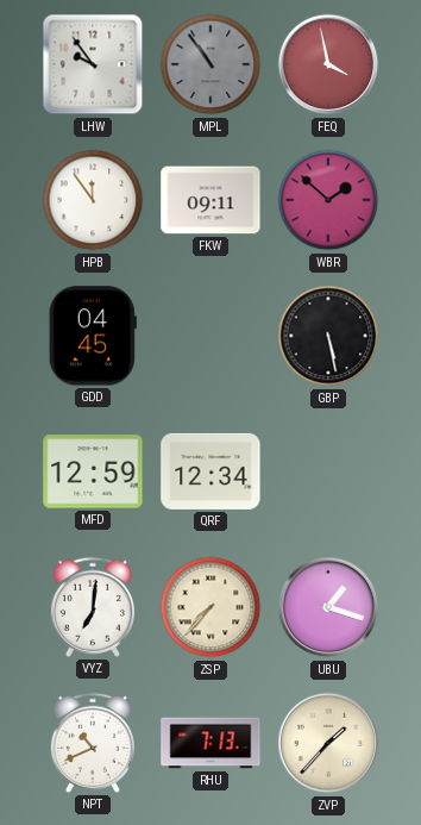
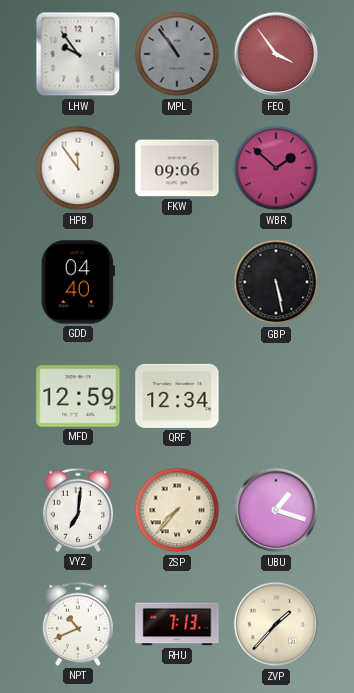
FEQ: 3:58 -> 3:54
FKW: 09:11 -> 09:06
GDD: 04:45 -> 04:40
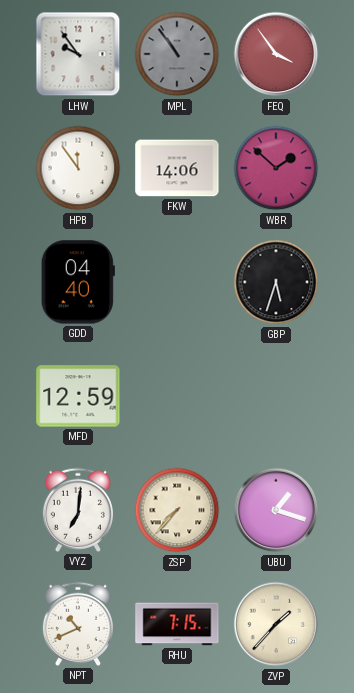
FKW: 09:06 -> 14:06
GBP: 5:28 -> 5:33
QRF: 12:34 -> none
RHU: 7:13 -> 7:15
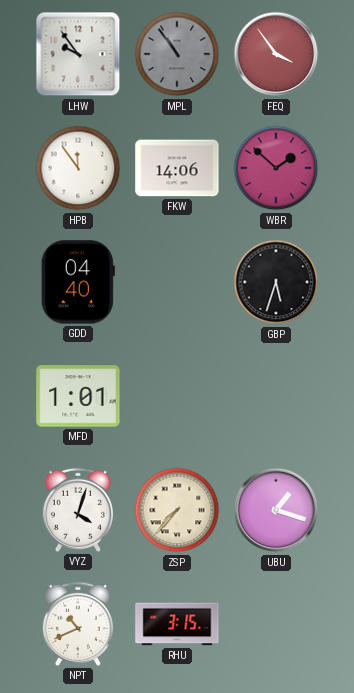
MFD: 12:59 -> 1:01
VYZ: 7:01 -> 4:03
RHU: 7:15 -> 3:15
ZVP: 1:37 -> none
